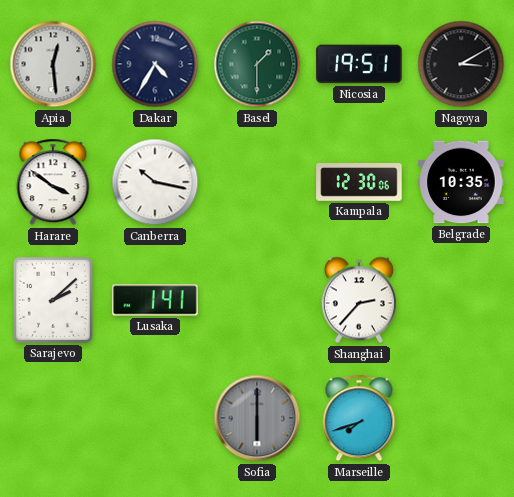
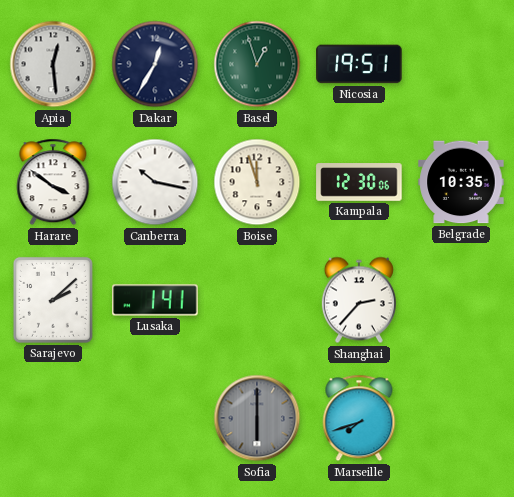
Dakar: 4:35 -> 12:35
Basel: 1:30 -> 12:57
Nagoya: 3:10 -> none
Boise: none -> 11:57
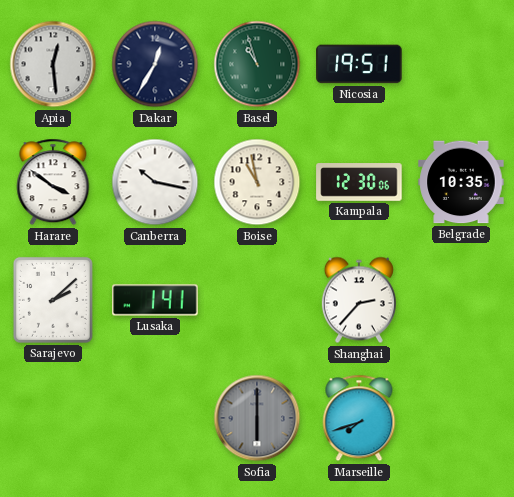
Basel: 12:57 -> 10:57
Boise: 11:57 -> 10:58
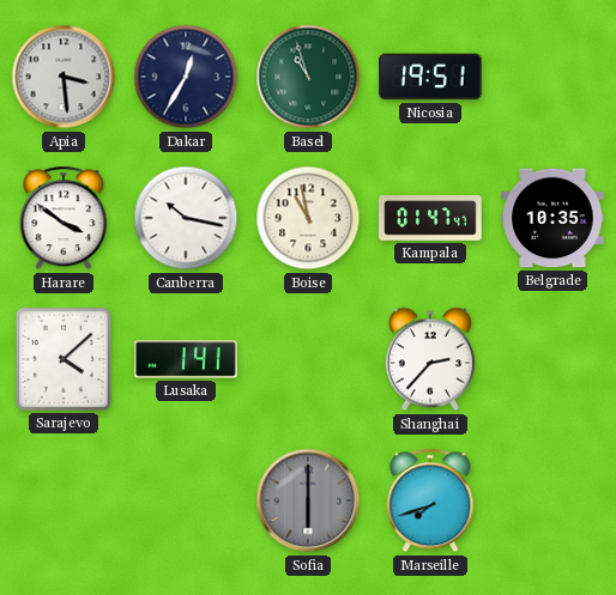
Apia: 12:29 -> 3:29
Kampala: 12:30 -> 01:47
Sarajevo: 2:08 -> 4:08
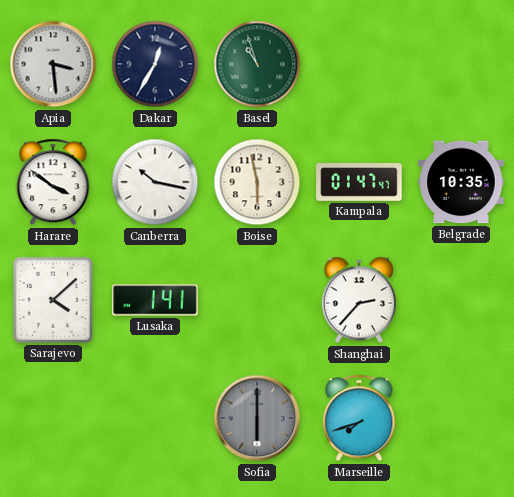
Nicosia: 19:51 -> none
Boise: 10:58 -> 5:58
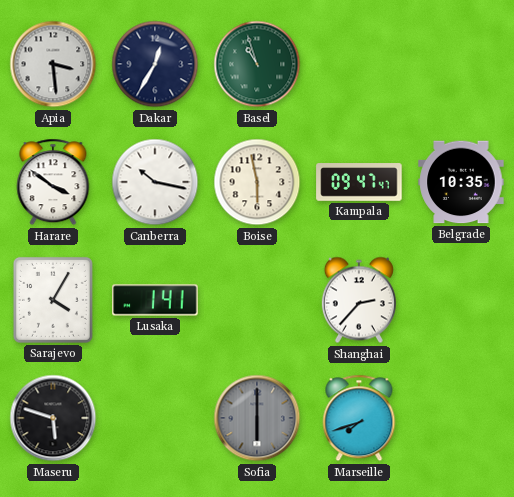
Kampala: 01:47 -> 09:47
Sarajevo: 4:08 -> 4:05
Maseru: none -> 5:48
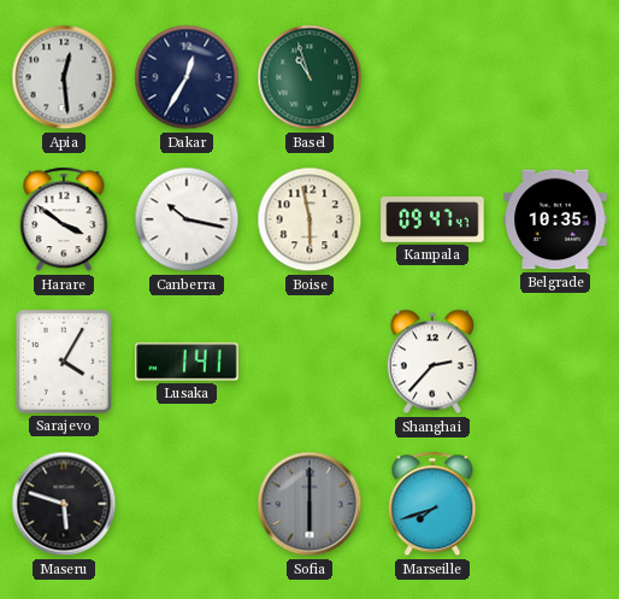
Apia: 3:29 -> 12:29
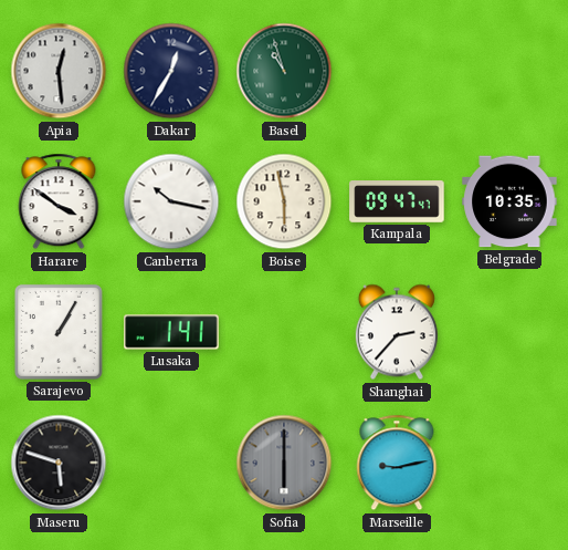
Sarajevo: 4:05 -> 1:05
Marseille: 7:42 -> 9:13
